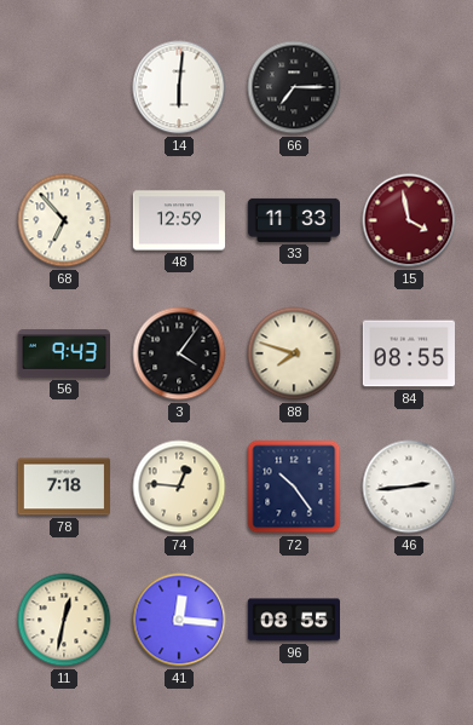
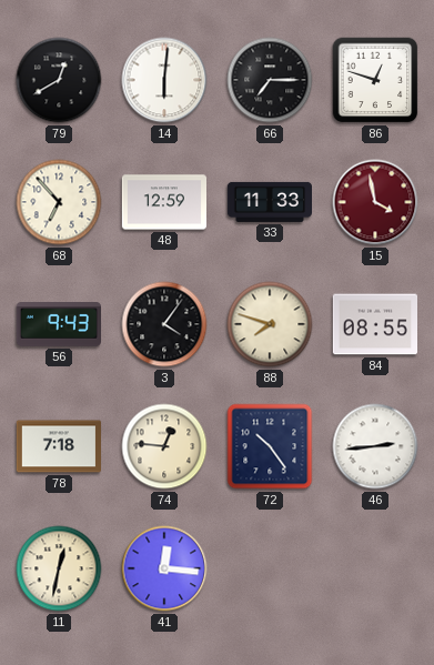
79: none -> 12:40
86: none -> 12:48
96: 08:55 -> none
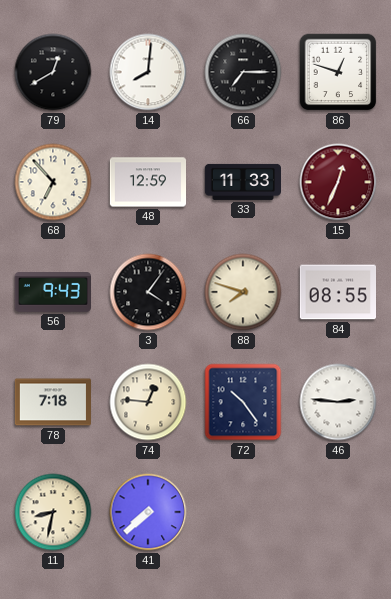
14: 6:01 -> 8:01
15: 3:58 -> 12:34
46: 2:44 -> 2:46
11: 12:32 -> 8:32
41: 12:16 -> 7:38
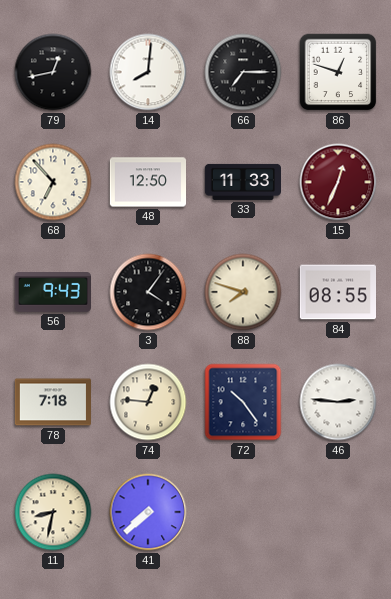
79: 12:40 -> 12:43
48: 12:59 -> 12:50
